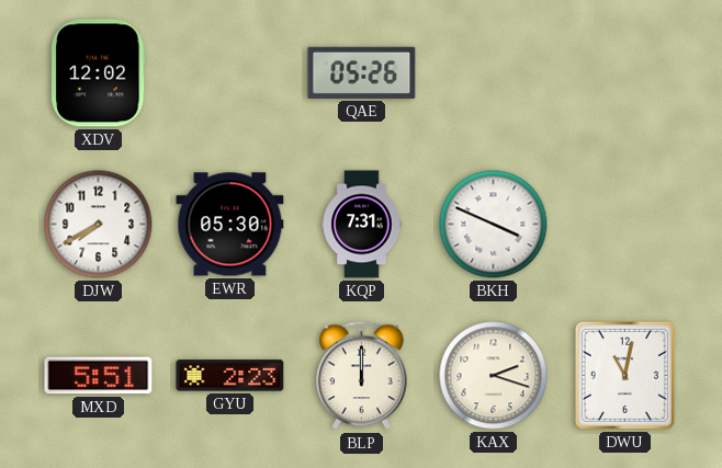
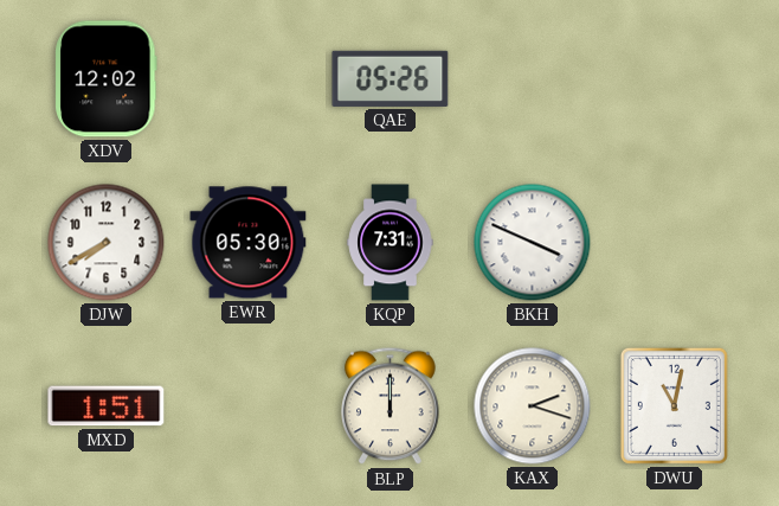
MXD: 5:51 -> 1:51
GYU: 2:23 -> none
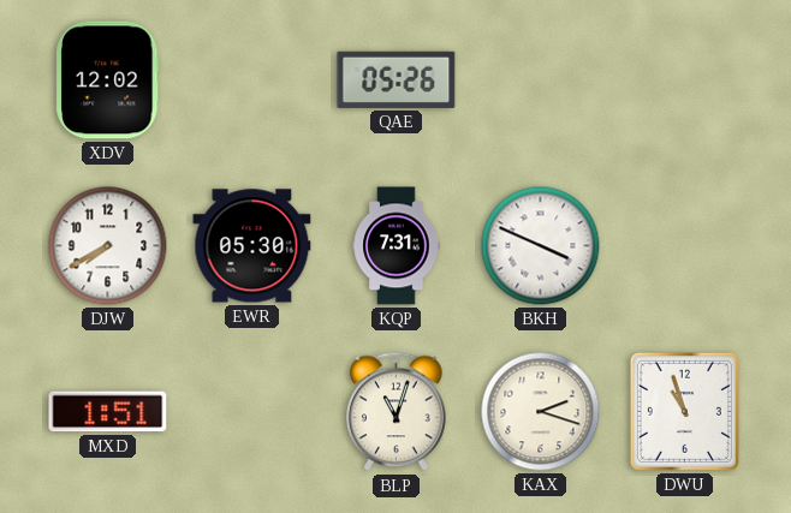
BLP: 12:00 -> 11:03
DWU: 11:02 -> 10:57
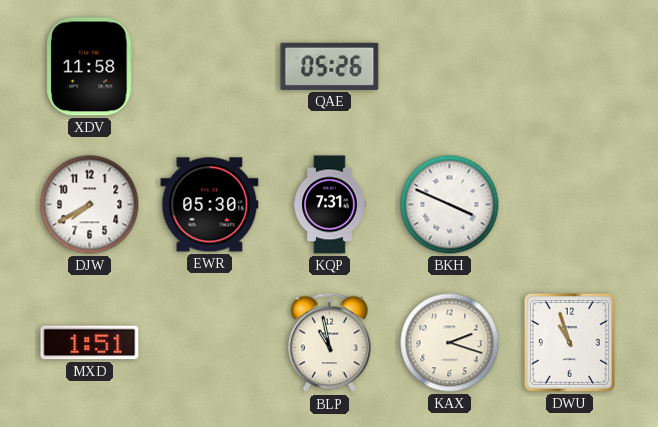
XDV: 12:02 -> 11:58
BLP: 11:03 -> 10:58
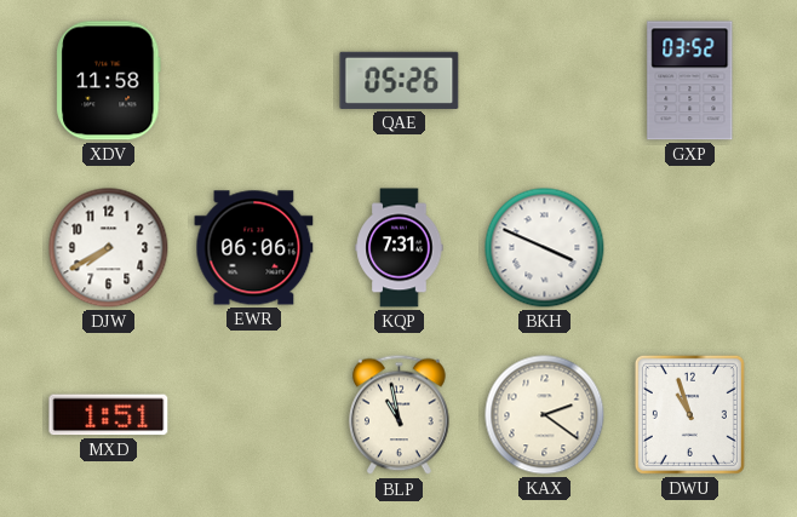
GXP: none -> 03:52
EWR: 05:30 -> 06:06
KAX: 2:18 -> 2:21
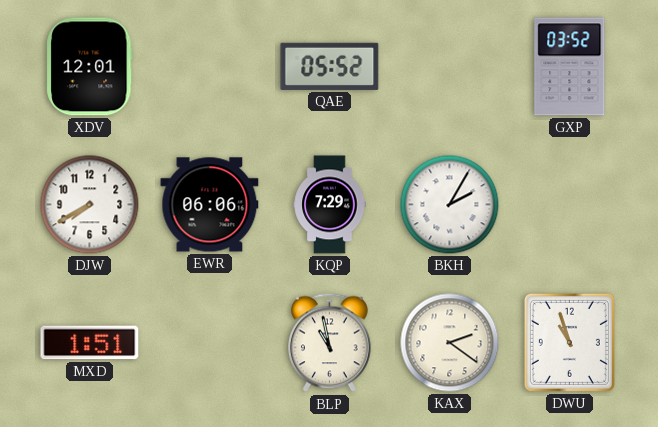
XDV: 11:58 -> 12:01
QAE: 05:26 -> 05:52
KQP: 7:31 -> 7:29
BKH: 3:49 -> 2:05
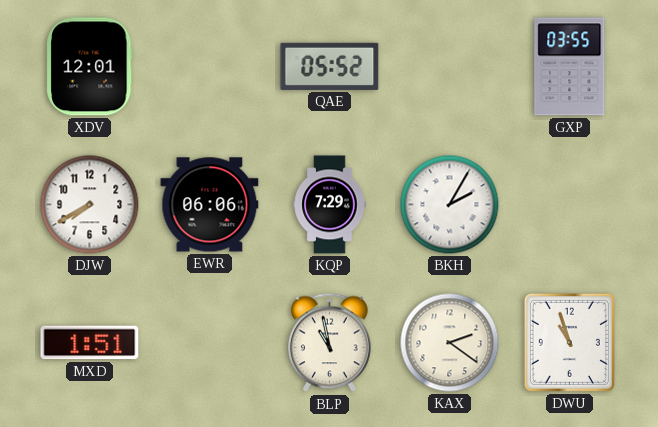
GXP: 03:52 -> 03:55
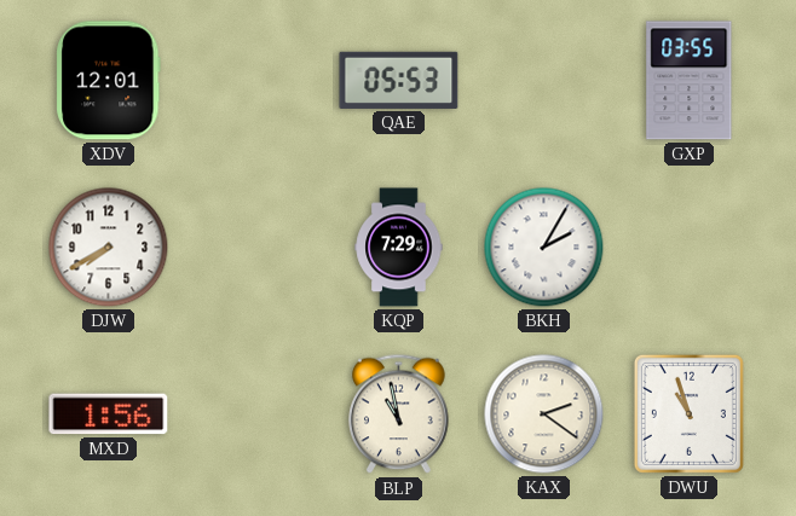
QAE: 05:52 -> 05:53
EWR: 06:06 -> none
MXD: 1:51 -> 1:56
